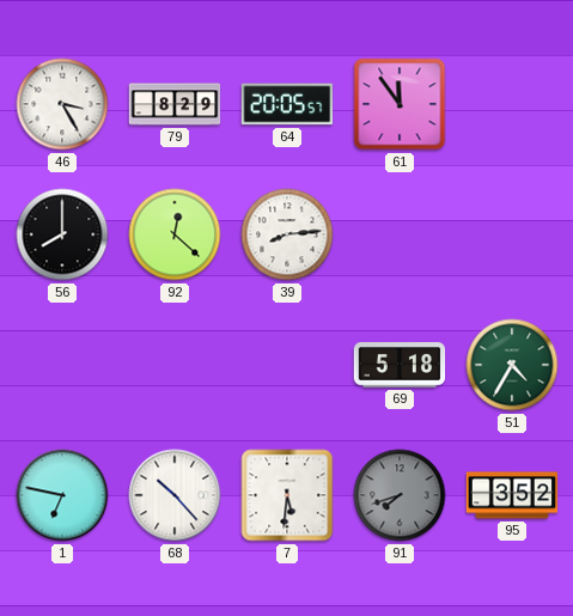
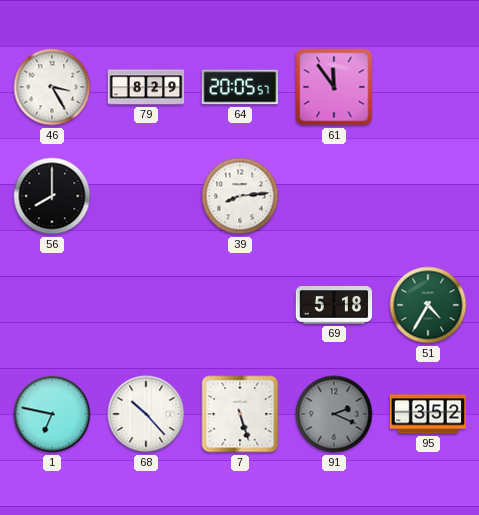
92: 12:22 -> none
7: 5:31 -> 5:27
91: 7:42 -> 2:19
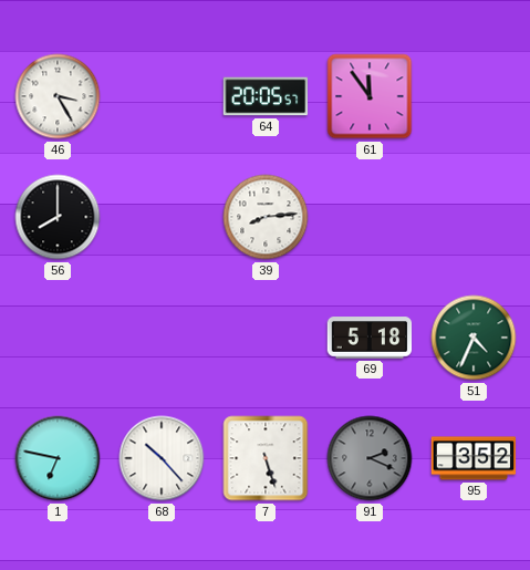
79: 8:29 -> none
51: 4:35 -> 4:34
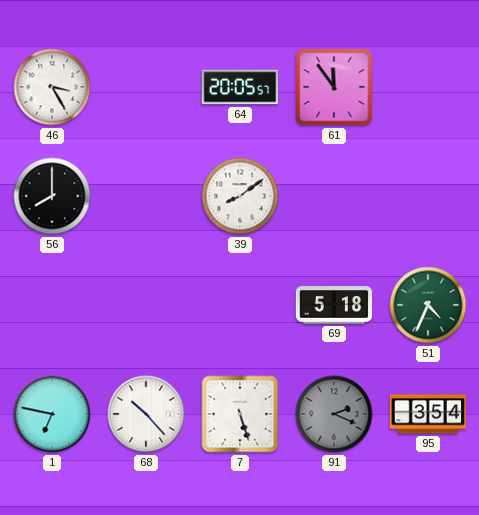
39: 8:14 -> 8:09
95: 3:52 -> 3:54
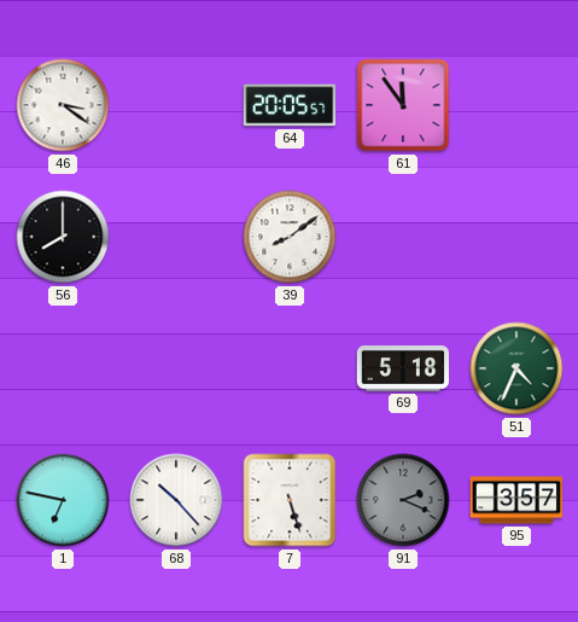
46: 3:25 -> 3:21
95: 3:54 -> 3:57
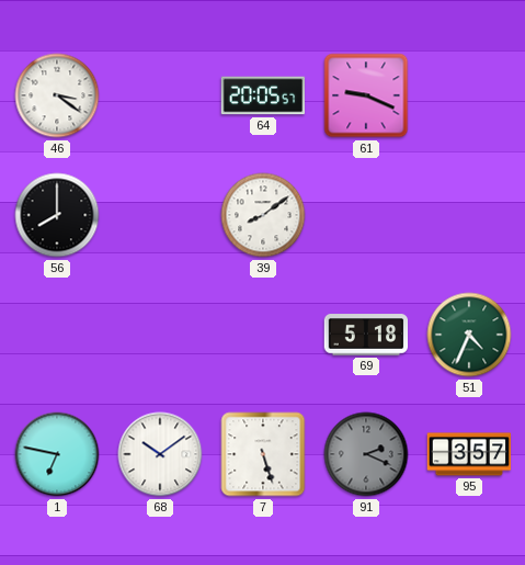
61: 11:54 -> 9:19
68: 10:23 -> 10:09
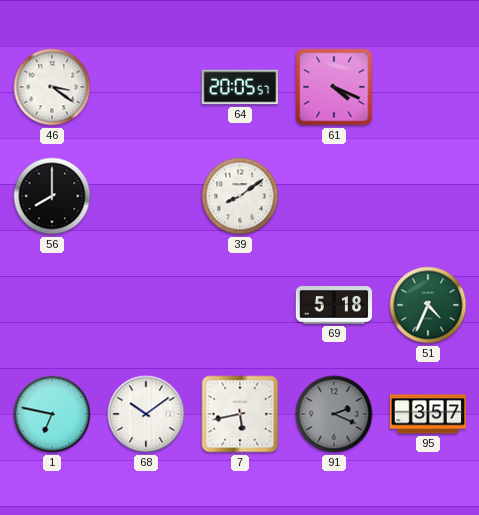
61: 9:19 -> 4:19
7: 5:27 -> 5:43
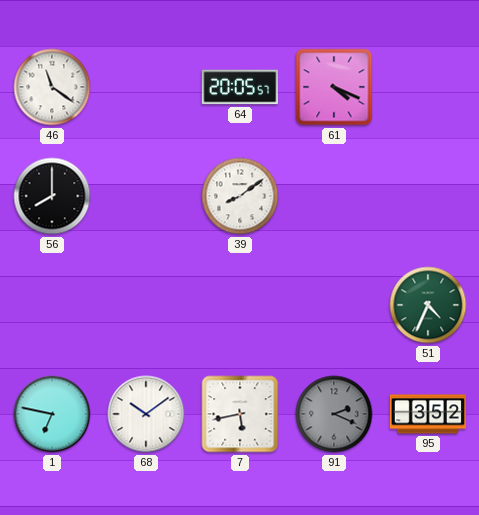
46: 3:21 -> 11:21
69: 5:18 -> none
95: 3:57 -> 3:52
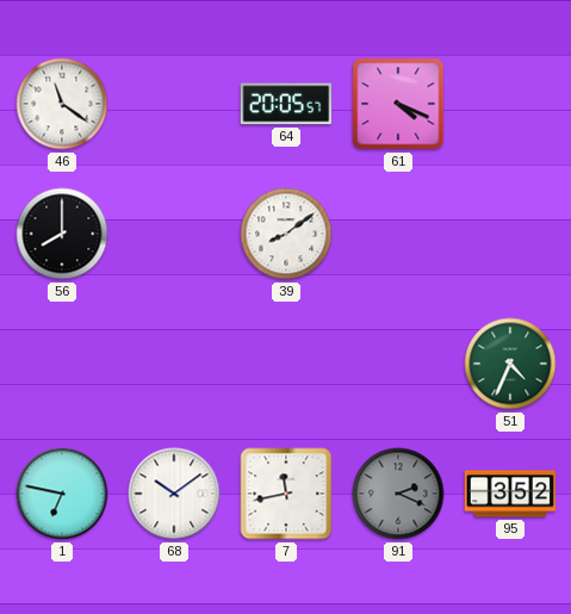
7: 5:43 -> 11:43
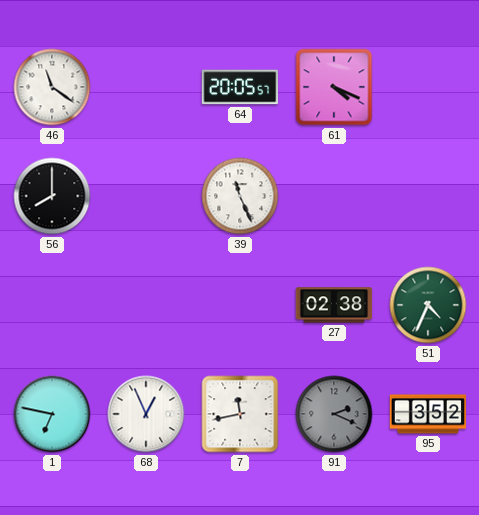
39: 8:09 -> 11:26
27: none -> 02:38
68: 10:09 -> 12:56
